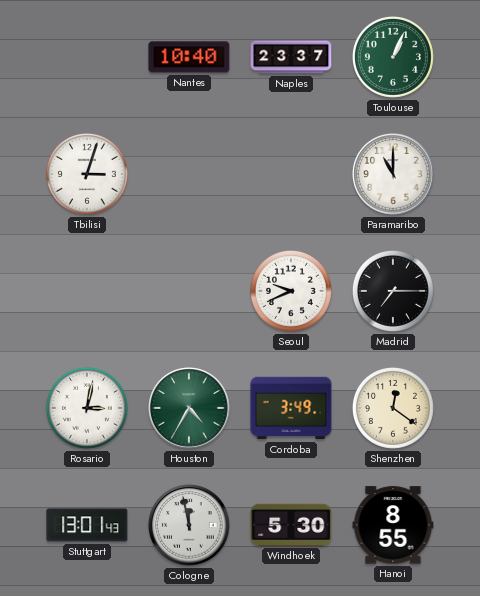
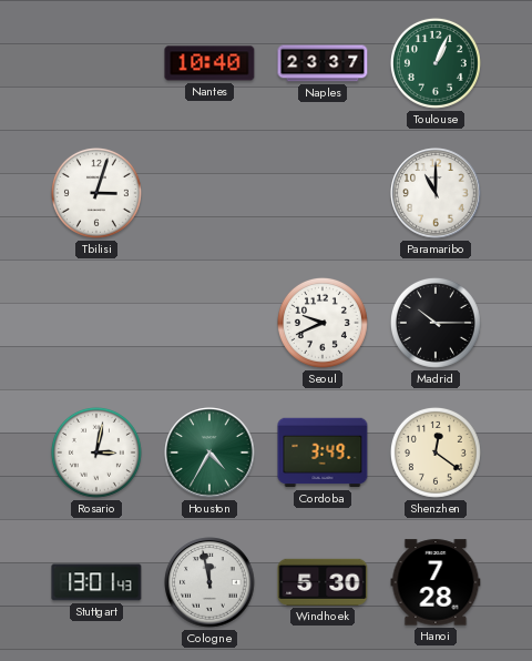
Madrid: 7:15 -> 10:15
Hanoi: 8:55 -> 7:28
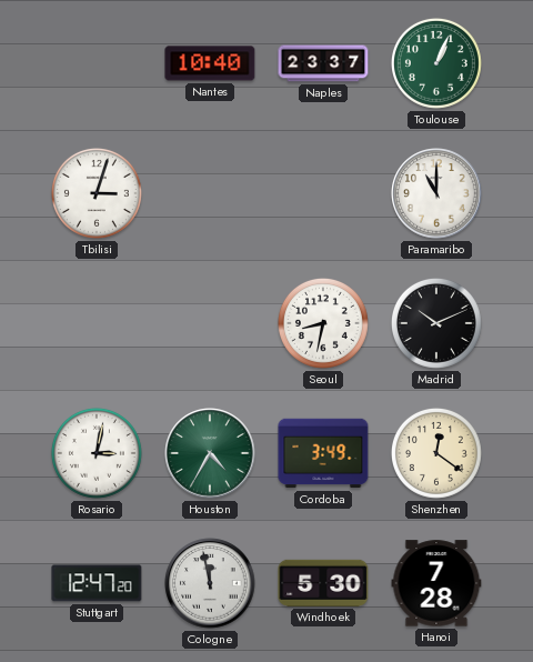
Seoul: 9:41 -> 8:32
Madrid: 10:15 -> 10:11
Stuttgart: 13:01 -> 12:47
